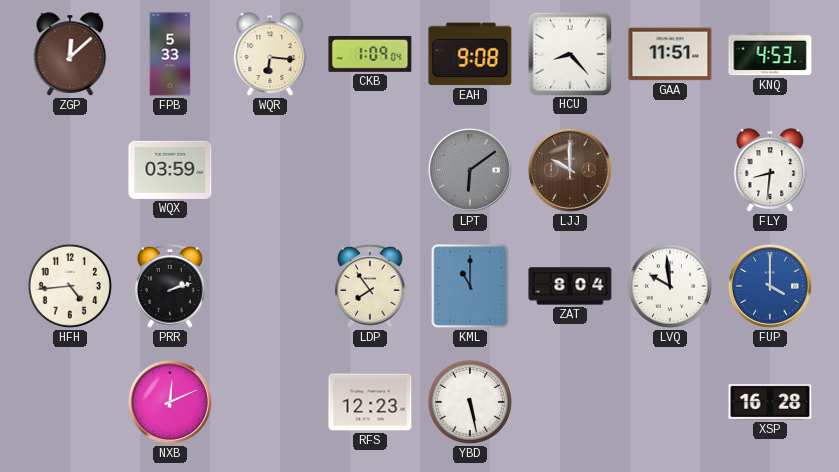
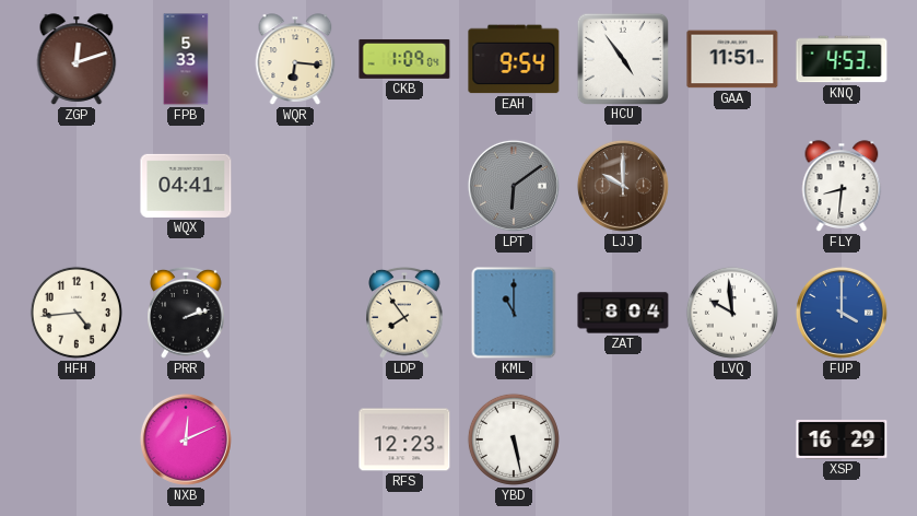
ZGP: 12:08 -> 12:12
EAH: 9:08 -> 9:54
HCU: 8:23 -> 4:54
WQX: 03:59 -> 04:41
XSP: 16:28 -> 16:29
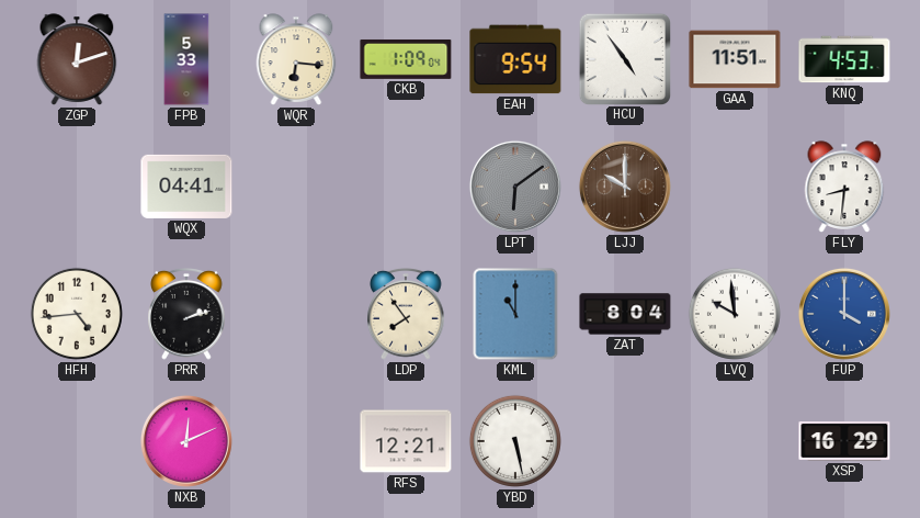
RFS: 12:23 -> 12:21
